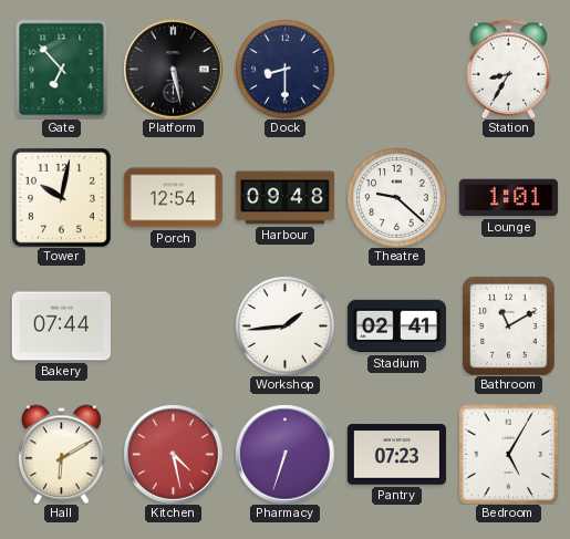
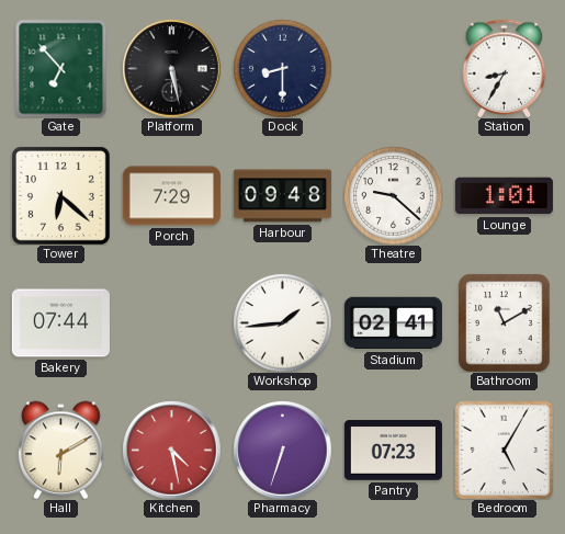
Tower: 10:02 -> 6:22
Porch: 12:54 -> 7:29
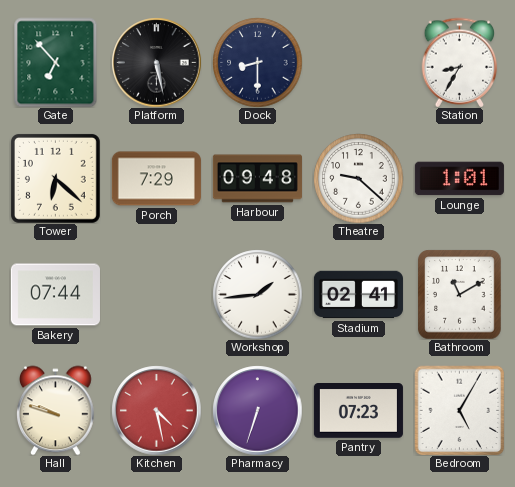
Hall: 6:10 -> 9:48
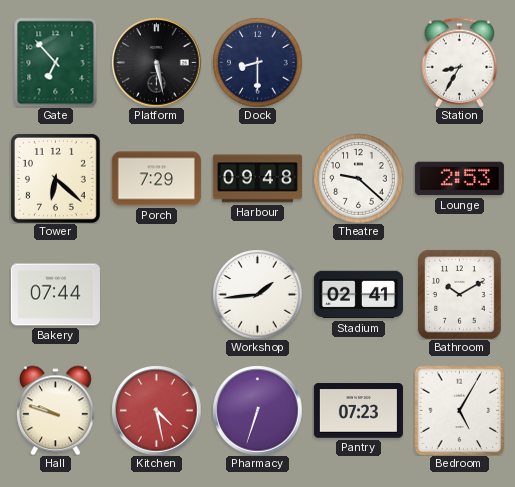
Lounge: 1:01 -> 2:53
Bathroom: 11:10 -> 10:10
